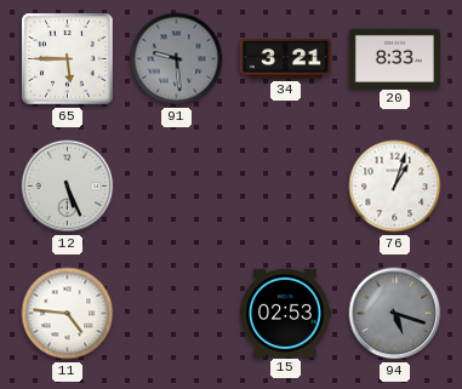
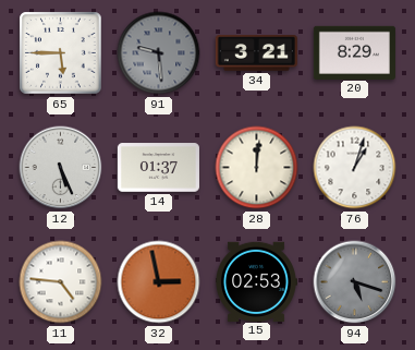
20: 8:33 -> 8:29
14: none -> 01:37
28: none -> 12:01
32: none -> 2:58
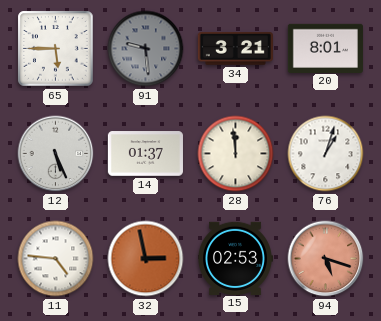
20: 8:29 -> 8:01
28: 12:01 -> 11:59
94 dial: grey -> salmon
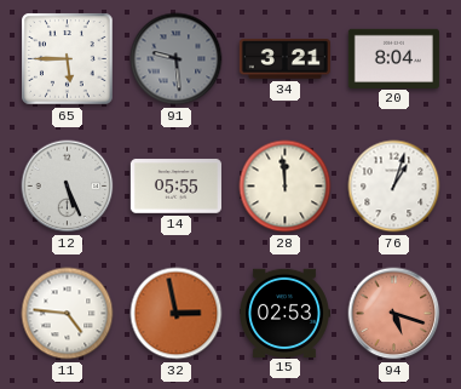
20: 8:01 -> 8:04
14: 01:37 -> 05:55
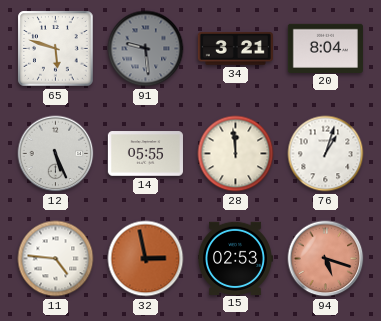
65: 5:45 -> 5:48
